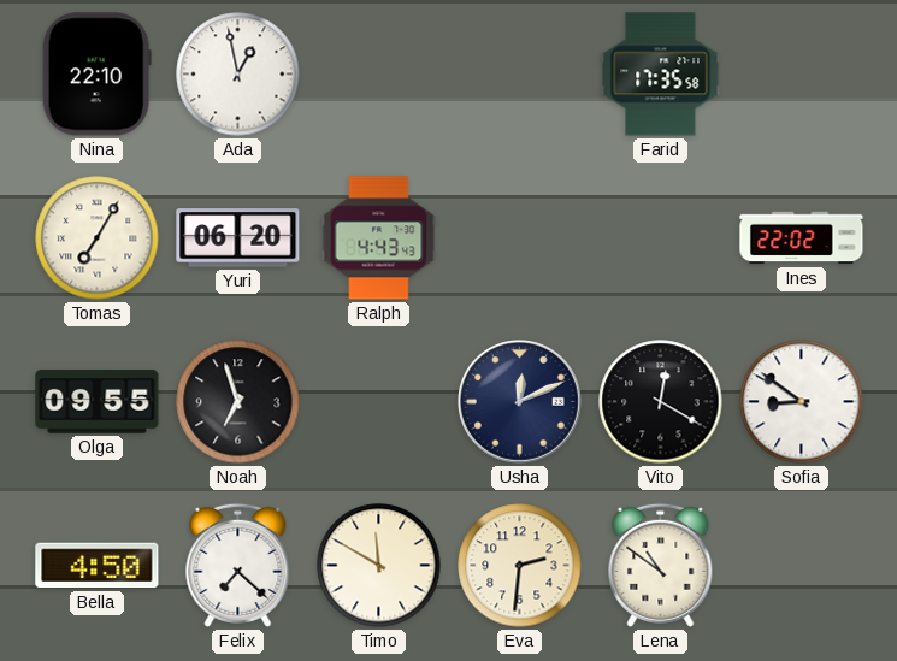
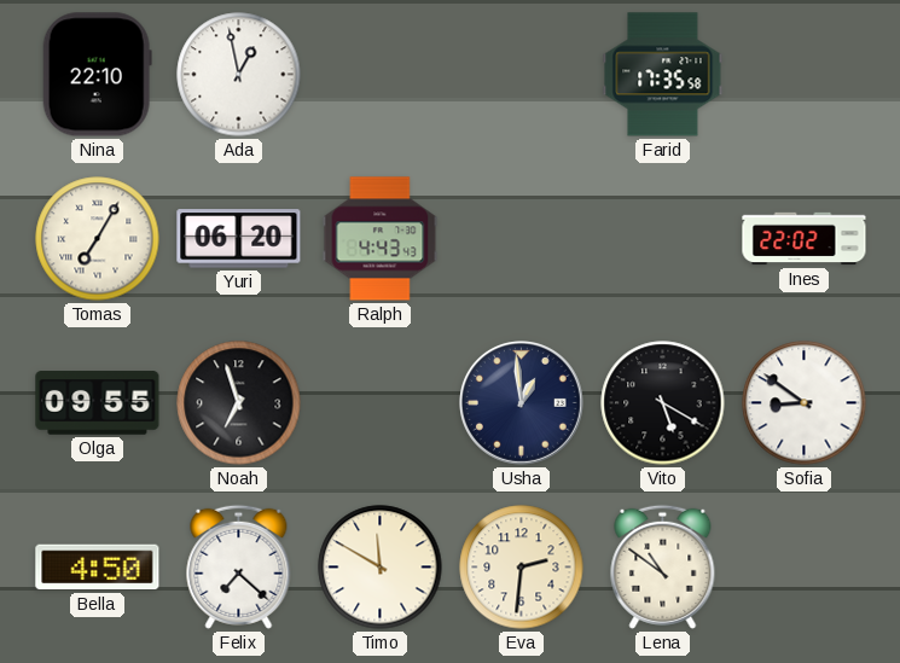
Usha: 12:11 -> 12:59
Vito: 12:20 -> 5:20
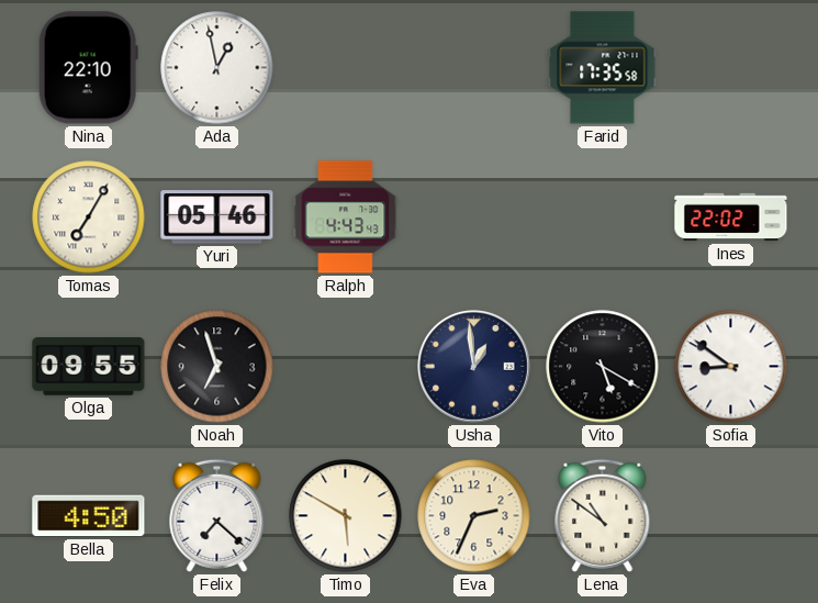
Yuri: 06:20 -> 05:46
Timo: 11:50 -> 5:50
Eva: 2:31 -> 2:34
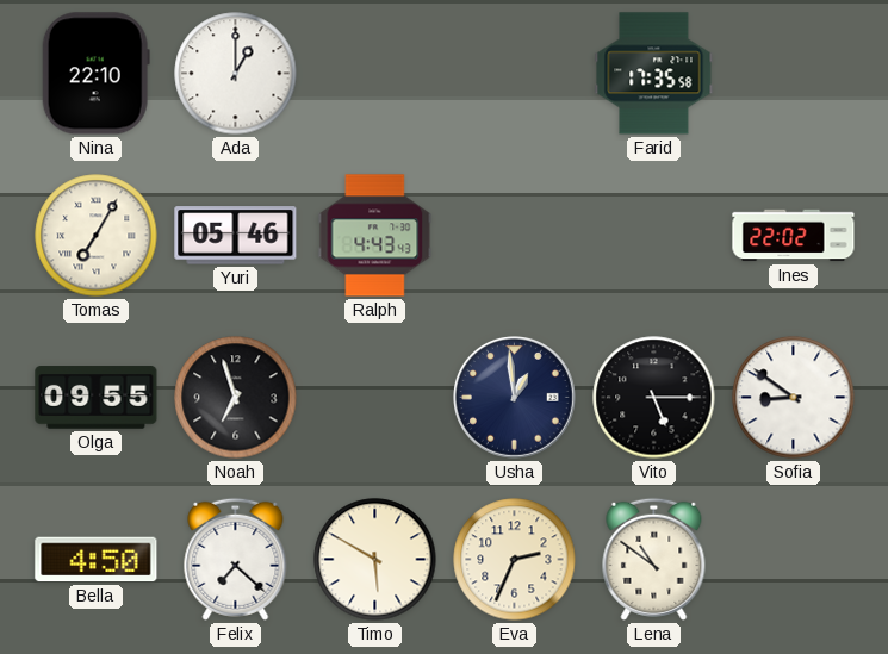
Ada: 12:58 -> 1:00
Vito: 5:20 -> 5:15
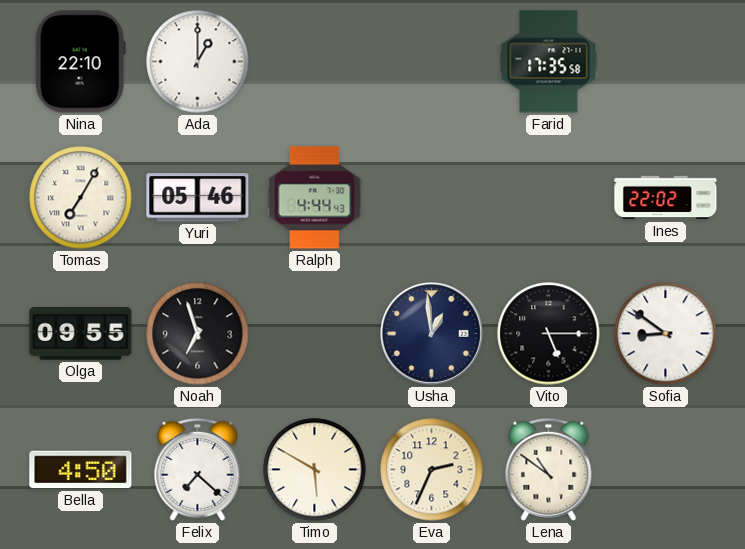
Ralph: 4:43 -> 4:44
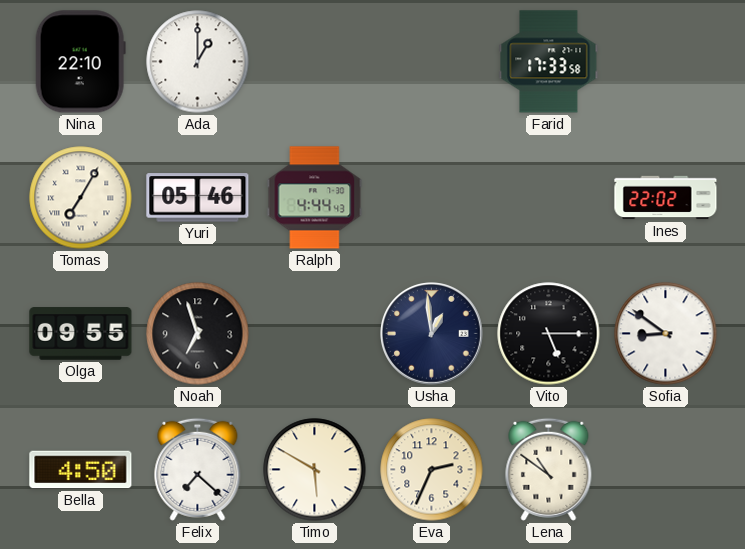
Farid: 17:35 -> 17:33
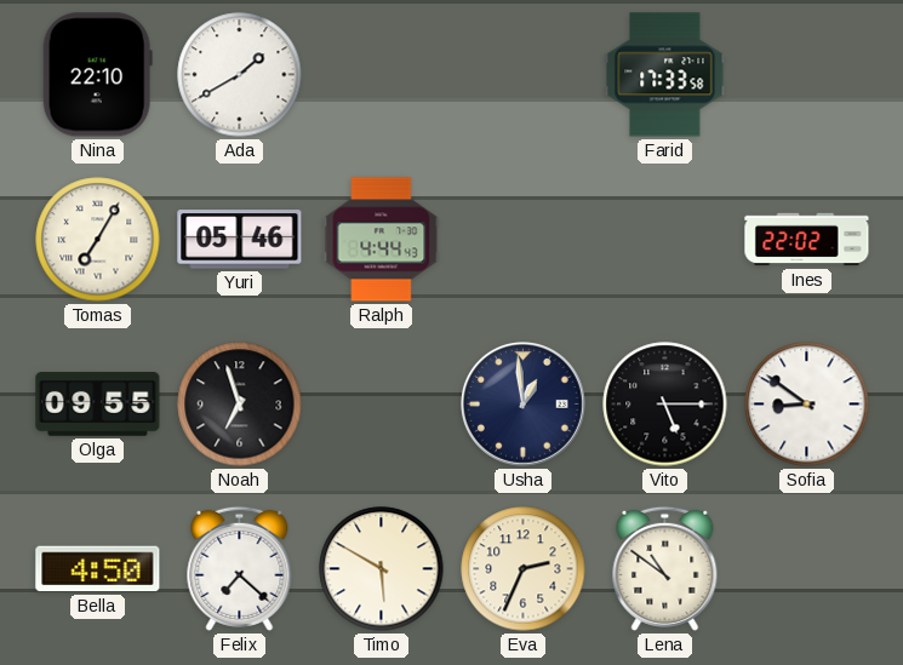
Ada: 1:00 -> 1:40
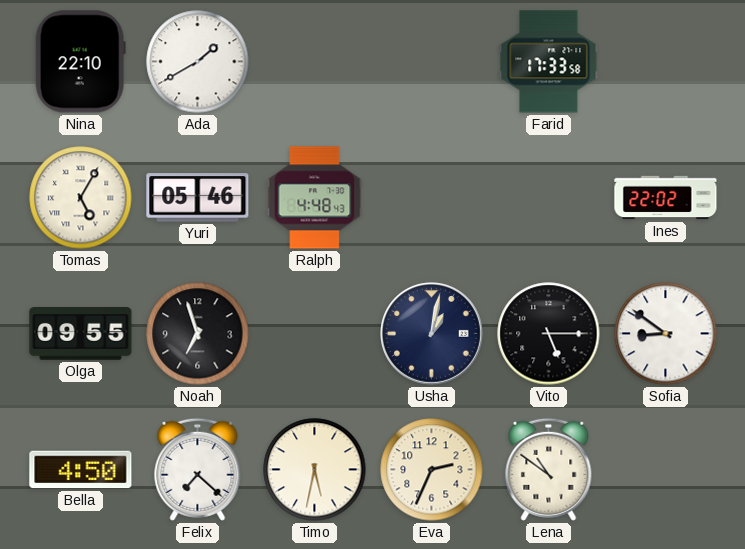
Tomas: 7:05 -> 5:05
Ralph: 4:44 -> 4:48
Usha: 12:59 -> 1:02
Timo: 5:50 -> 5:32
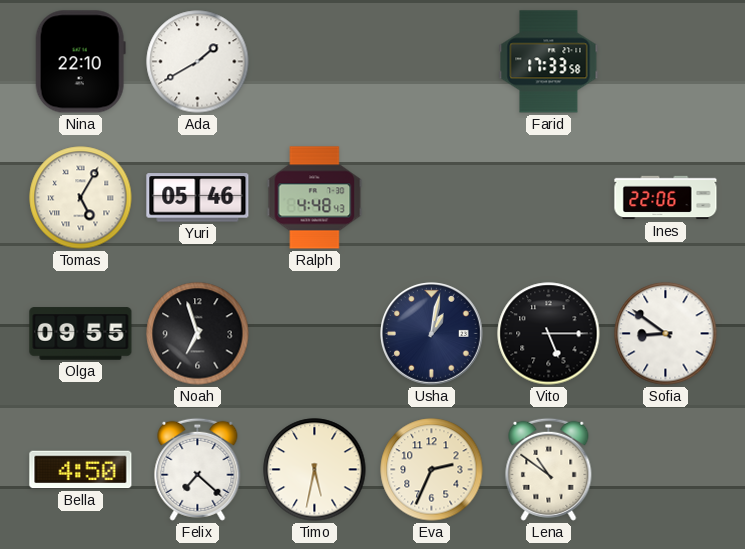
Ines: 22:02 -> 22:06
